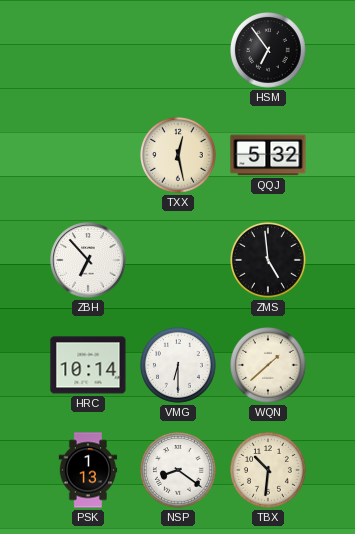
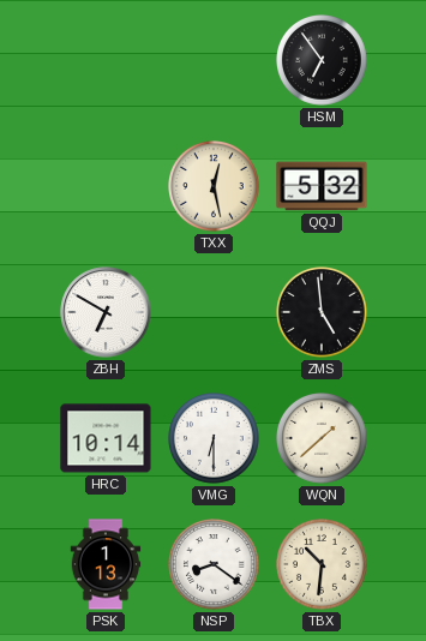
ZBH: 6:53 -> 6:50
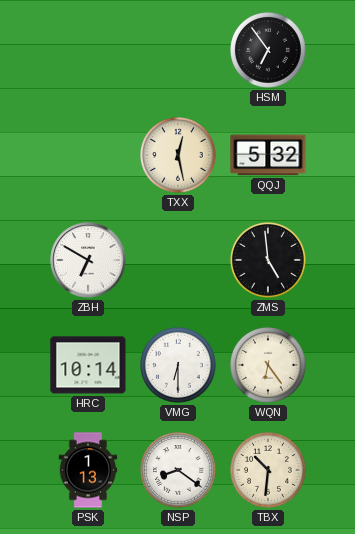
WQN: 1:38 -> 6:24
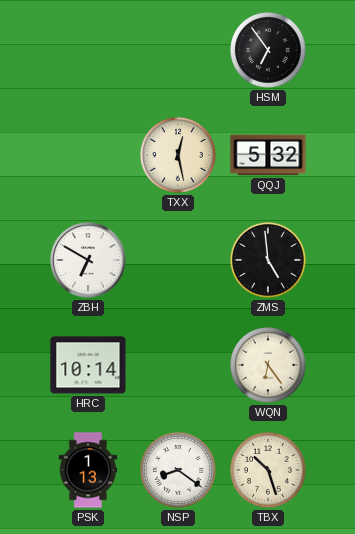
VMG: 6:30 -> none
TBX: 10:31 -> 10:27
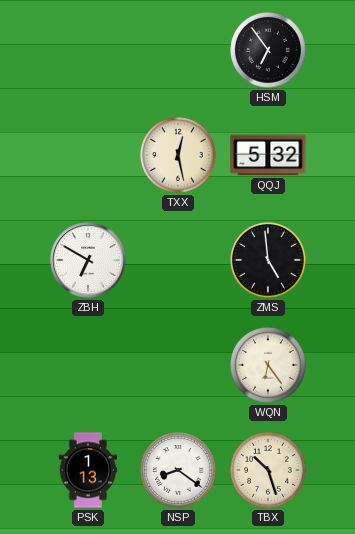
HRC: 10:14 -> none
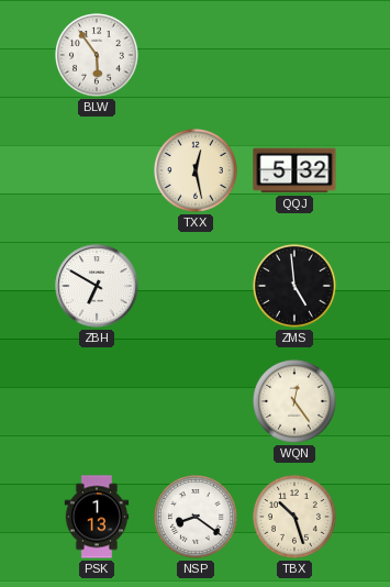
BLW: none -> 5:54
HSM: 6:54 -> none
WQN: 6:24 -> 12:24
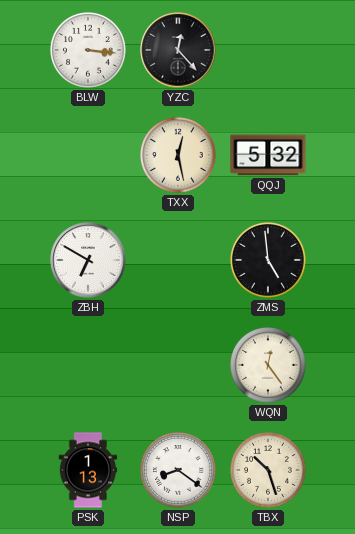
BLW: 5:54 -> 3:16
YZC: none -> 12:23
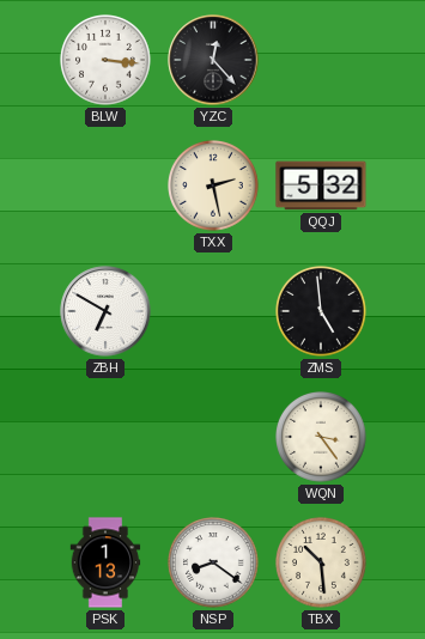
TXX: 12:28 -> 2:28
WQN: 12:24 -> 3:24
TBX: 10:27 -> 10:29
